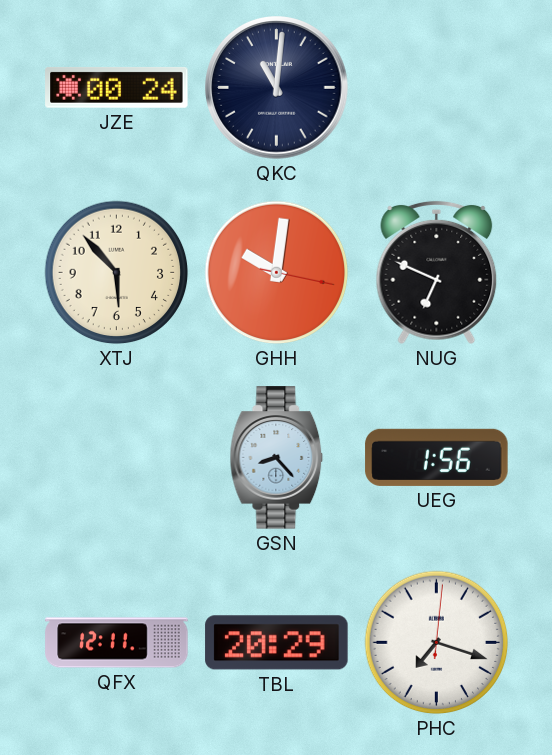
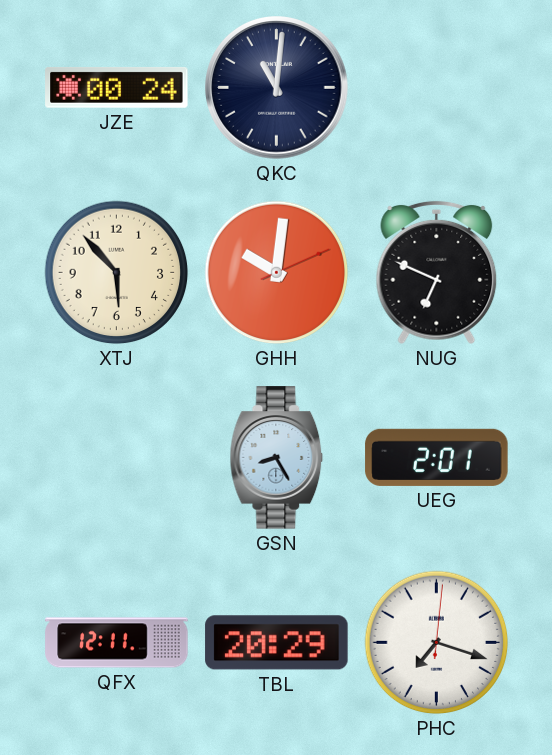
GHH: 10:01:17 -> 10:01:11
GSN: 8:23 -> 8:25
UEG: 1:56 -> 2:01
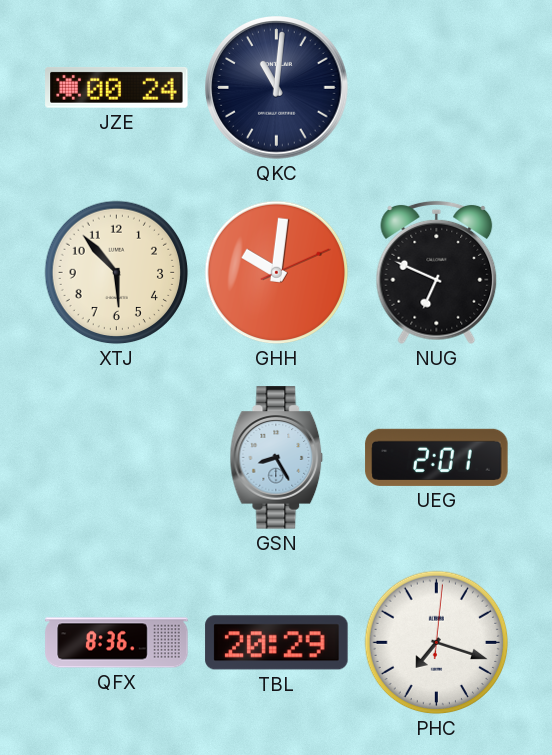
QFX: 12:11 -> 8:36
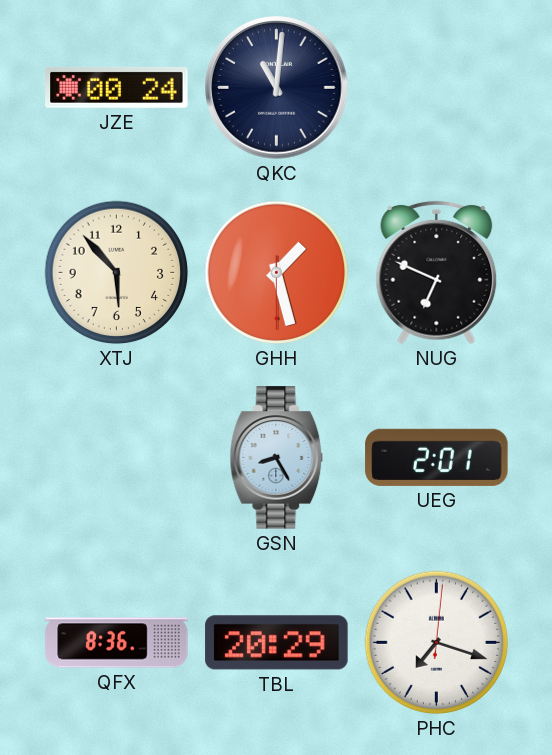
GHH: 10:01 -> 1:27
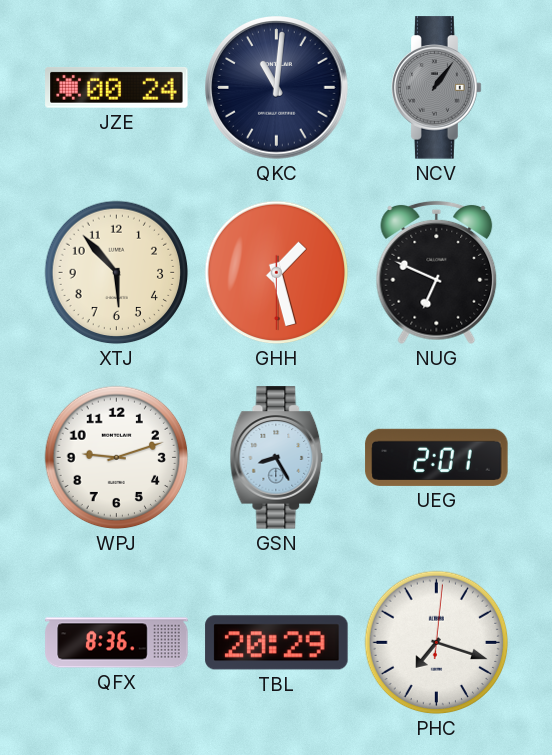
NCV: none -> 1:06
WPJ: none -> 9:12
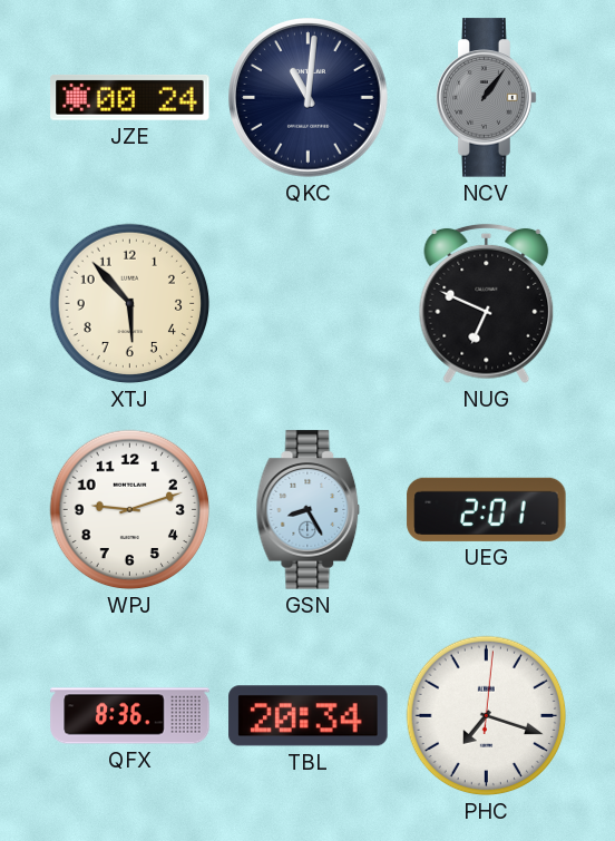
GHH: 1:27 -> none
TBL: 20:29 -> 20:34
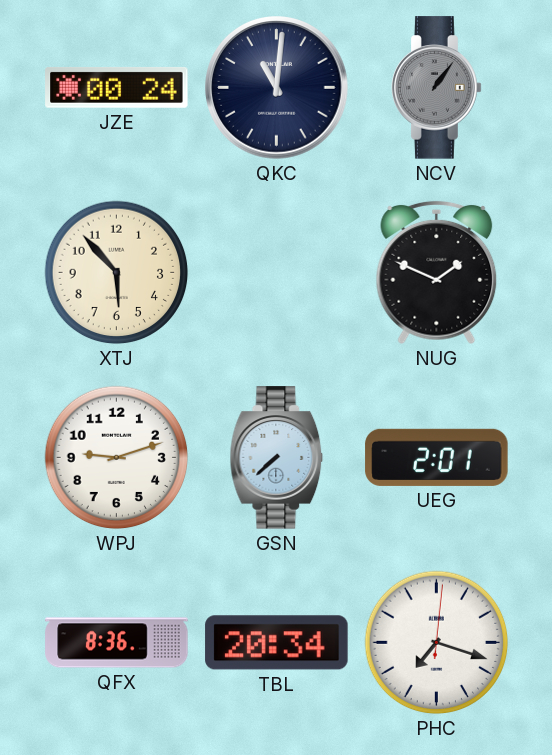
NUG: 6:49 -> 1:49
GSN: 8:25 -> 7:38
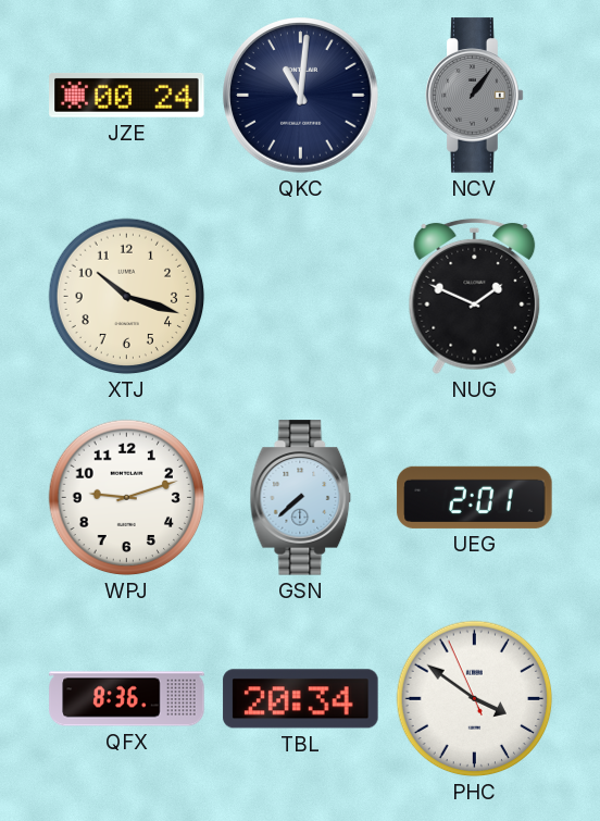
XTJ: 5:53 -> 10:18
PHC: 7:18 -> 3:50
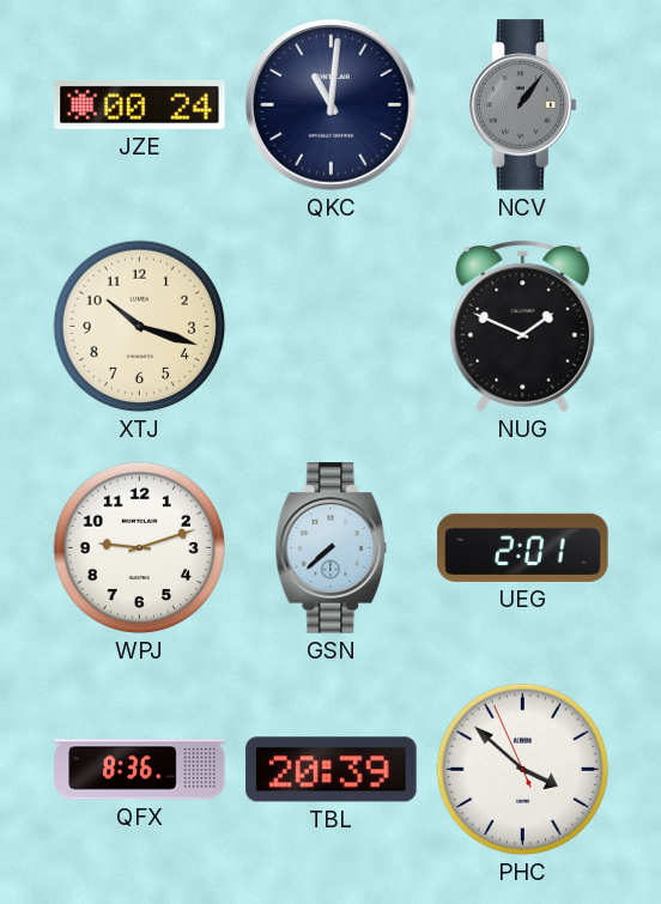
TBL: 20:34 -> 20:39
PHC: 3:50 -> 3:51
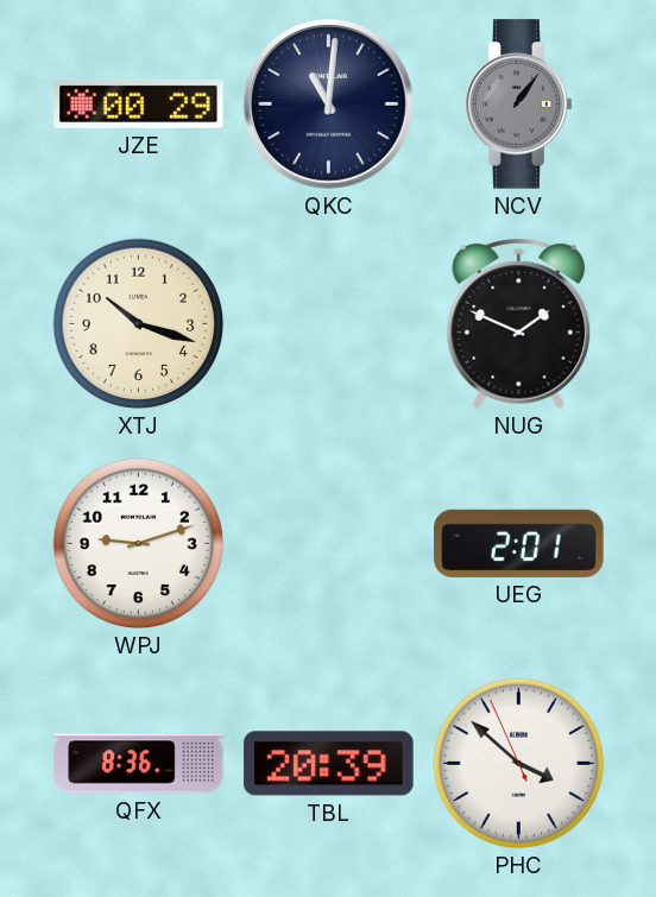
JZE: 00:24 -> 00:29
GSN: 7:38 -> none
